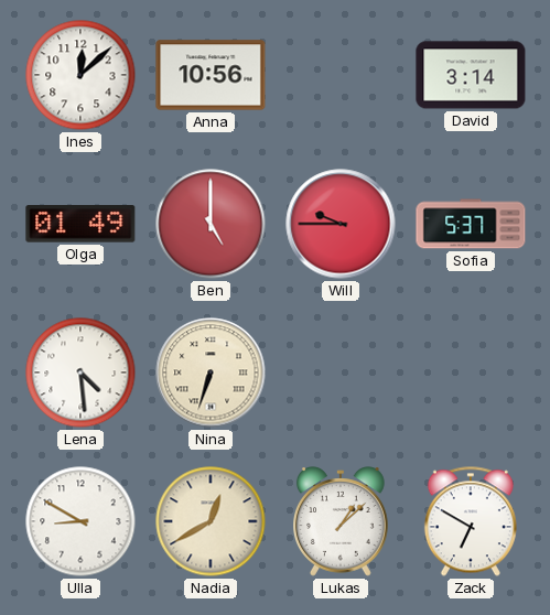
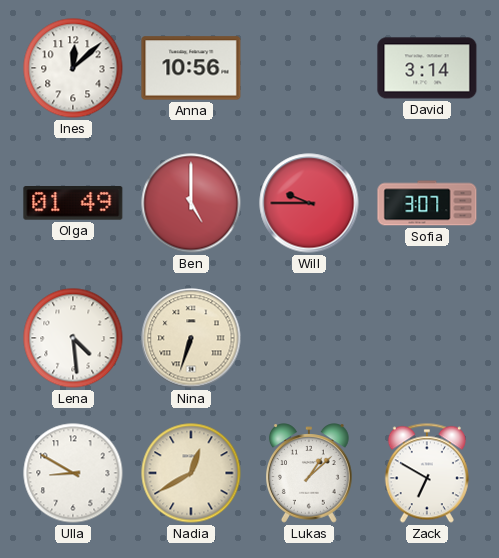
Sofia: 5:37 -> 3:07
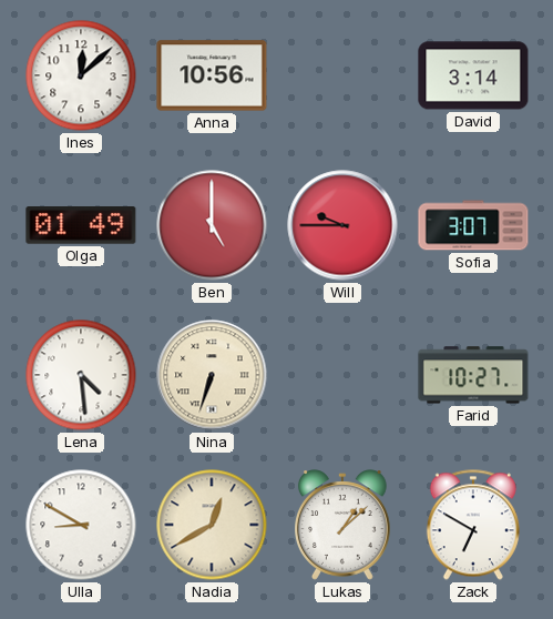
Farid: none -> 10:27
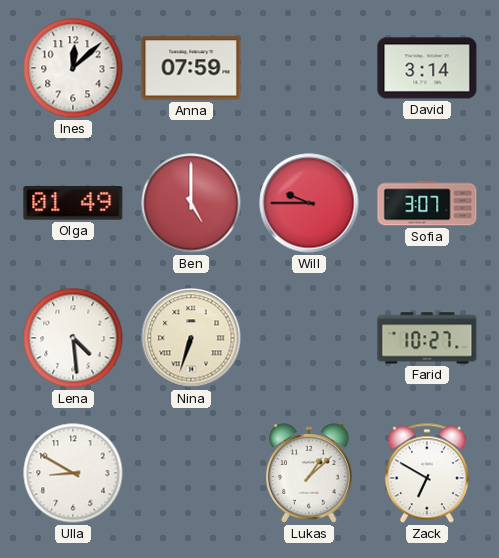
Anna: 10:56 -> 07:59
Nadia: 12:40 -> none
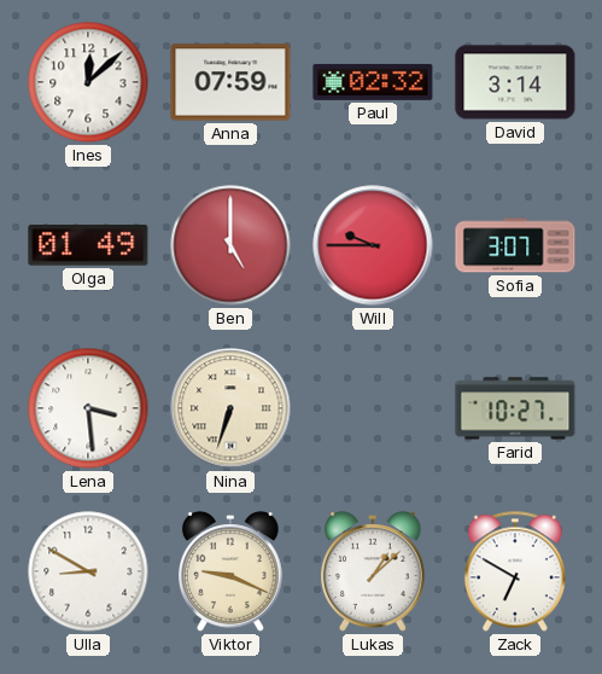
Paul: none -> 02:32
Lena: 4:29 -> 3:29
Viktor: none -> 9:19
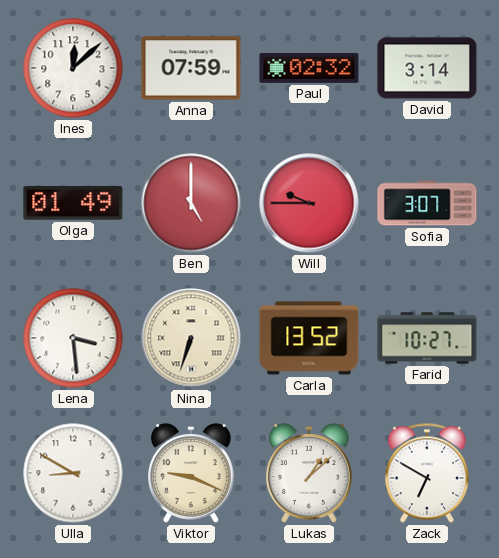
Carla: none -> 13:52
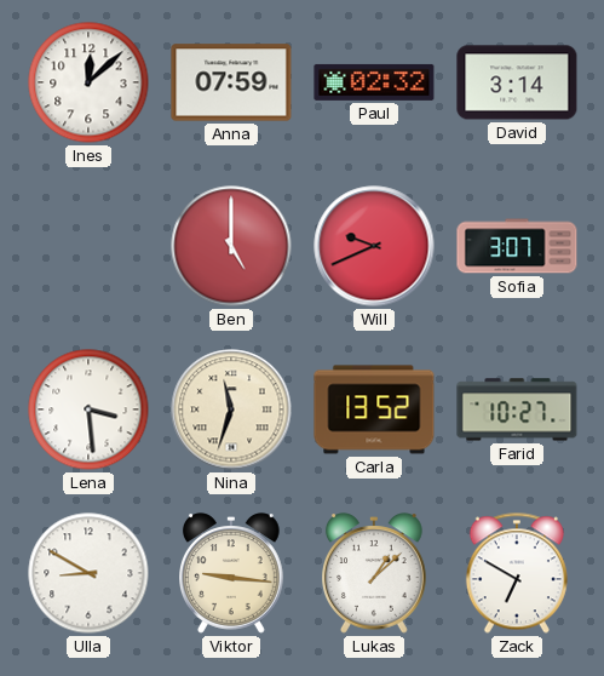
Olga: 01:49 -> none
Will: 9:45 -> 9:41
Nina: 6:33 -> 11:33
Viktor: 9:19 -> 9:16
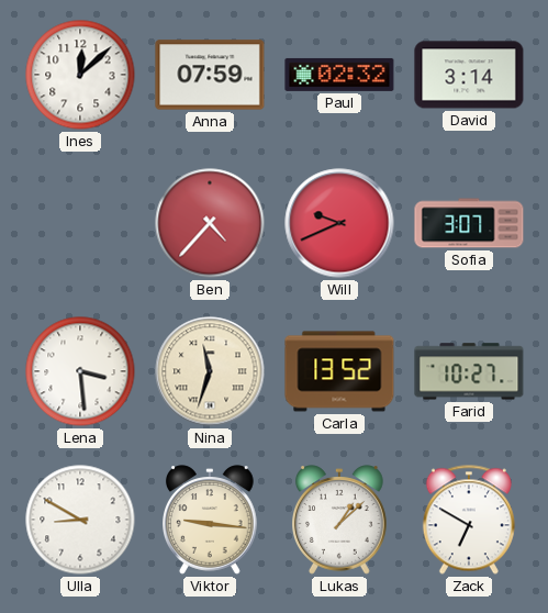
Ben: 5:00 -> 4:37
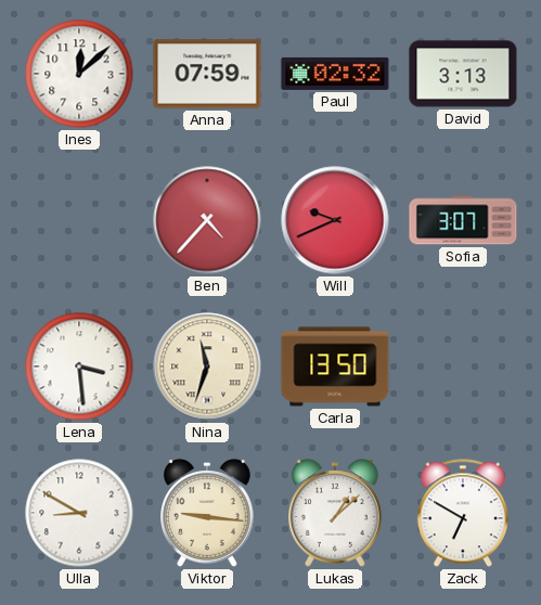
David: 3:14 -> 3:13
Carla: 13:52 -> 13:50
Farid: 10:27 -> none
